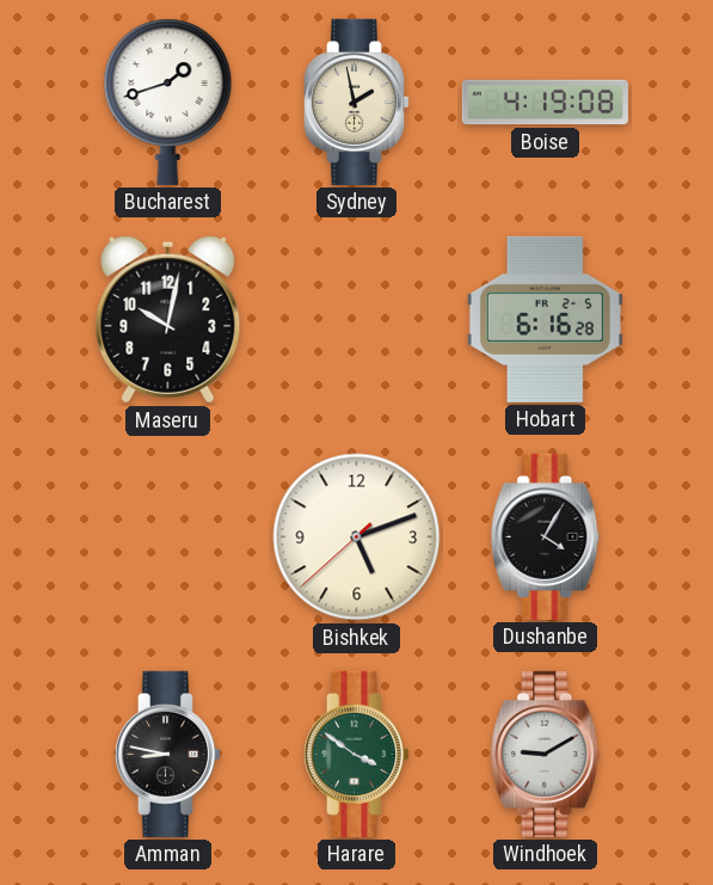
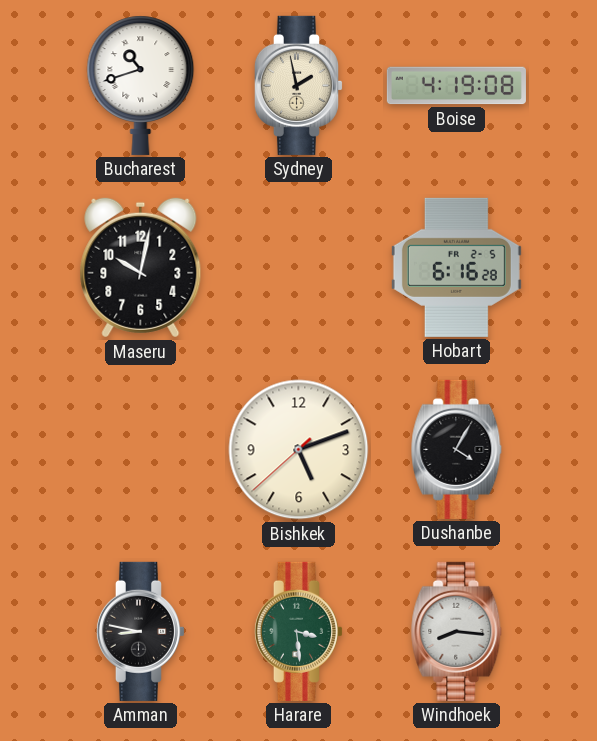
Bucharest: 1:42 -> 10:42
Harare: 3:51 -> 3:29
Windhoek: 9:10 -> 8:16
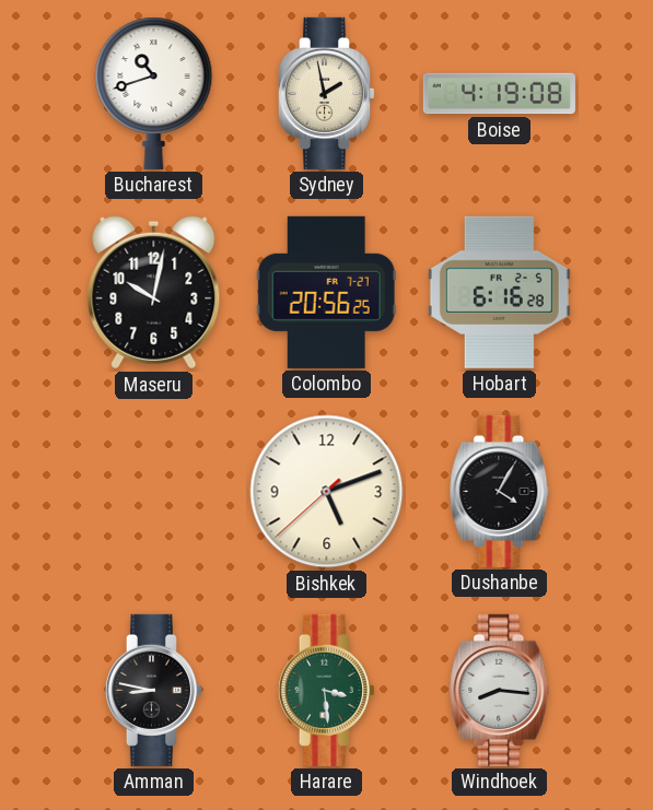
Colombo: none -> 20:56
